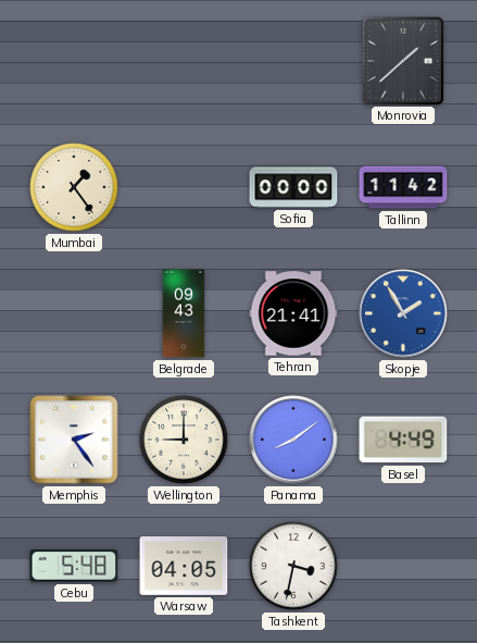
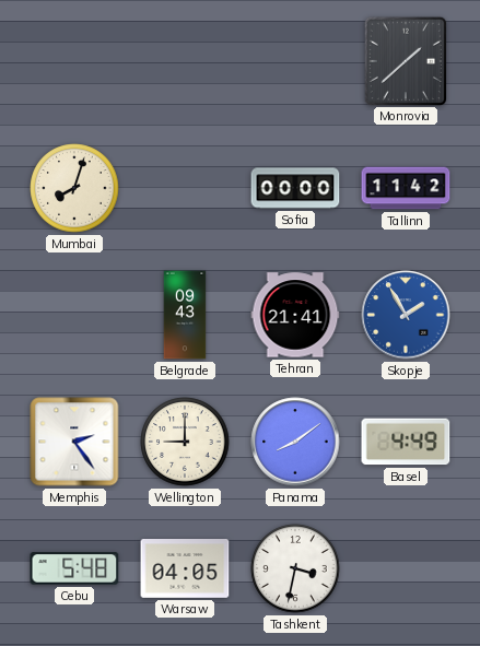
Mumbai: 1:24 -> 8:03
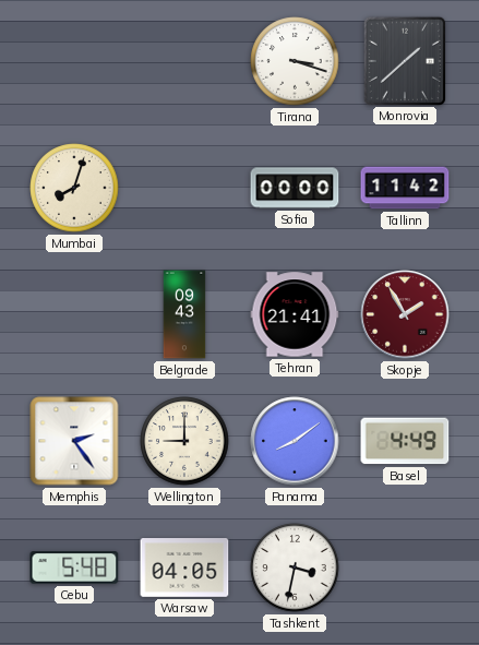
Tirana: none -> 3:18
Skopje dial: blue -> burgundy
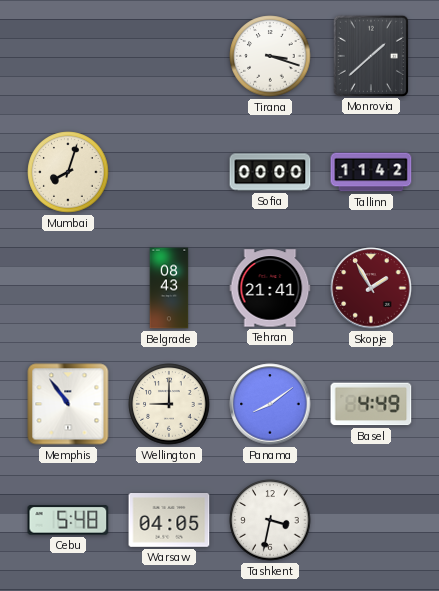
Belgrade: 09:43 -> 08:43
Memphis: 2:24 -> 10:54
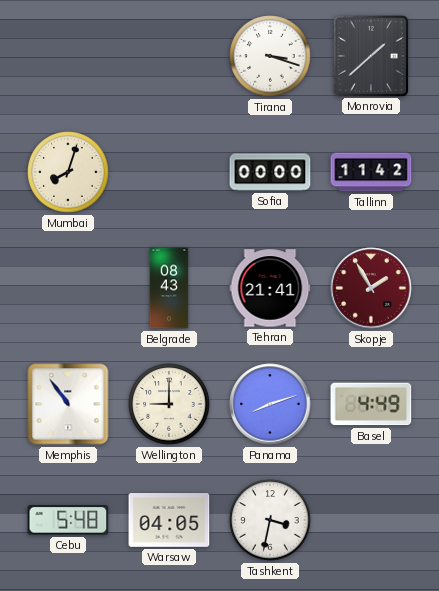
Panama: 8:09 -> 8:12
